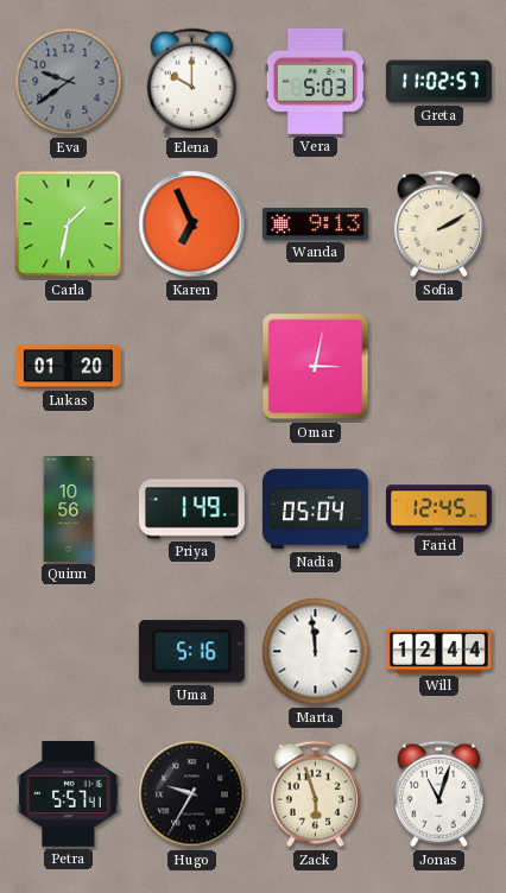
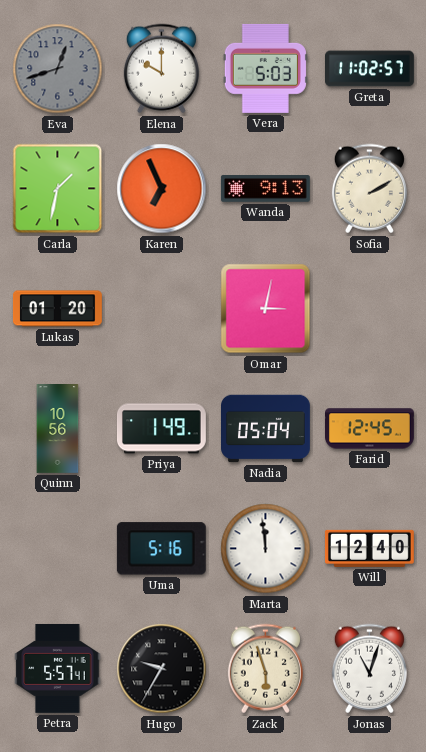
Eva: 9:39 -> 12:42
Will: 12:44 -> 12:40
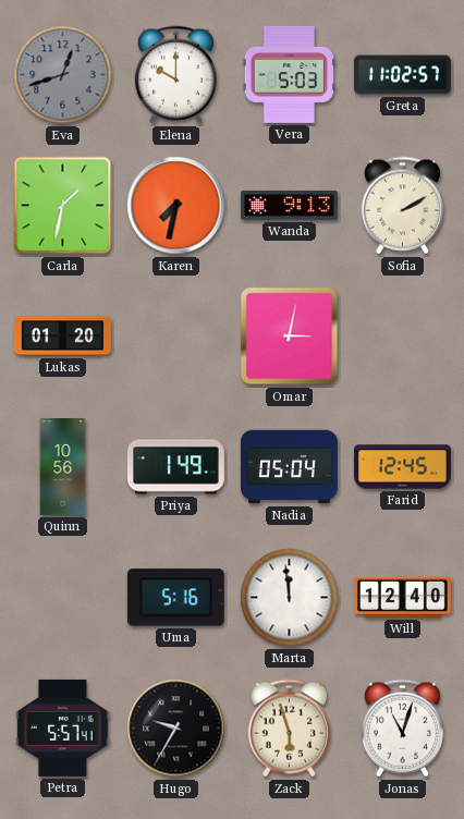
Karen: 6:56 -> 7:32
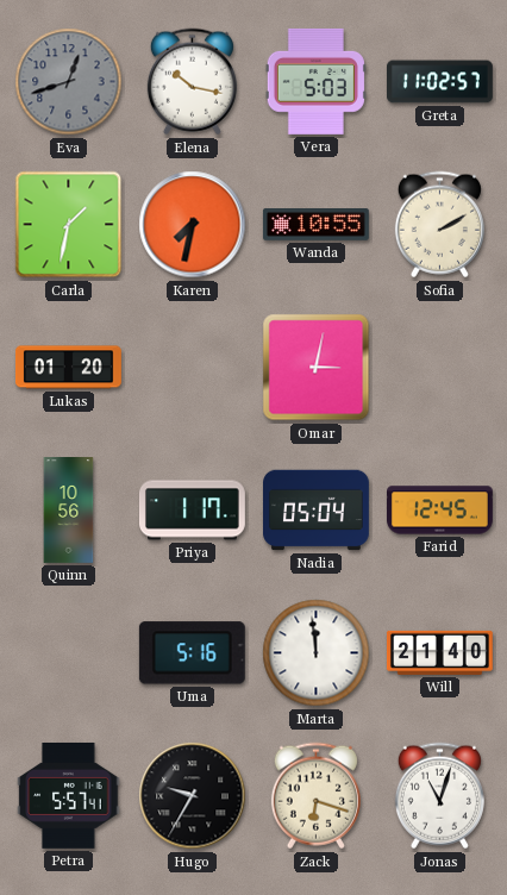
Elena: 10:00 -> 10:17
Wanda: 9:13 -> 10:55
Priya: 1:49 -> 1:17
Will: 12:40 -> 21:40
Zack: 5:57 -> 6:18
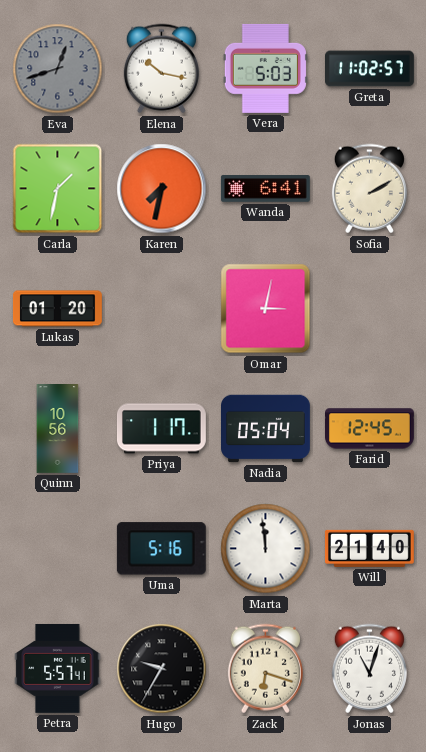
Wanda: 10:55 -> 6:41
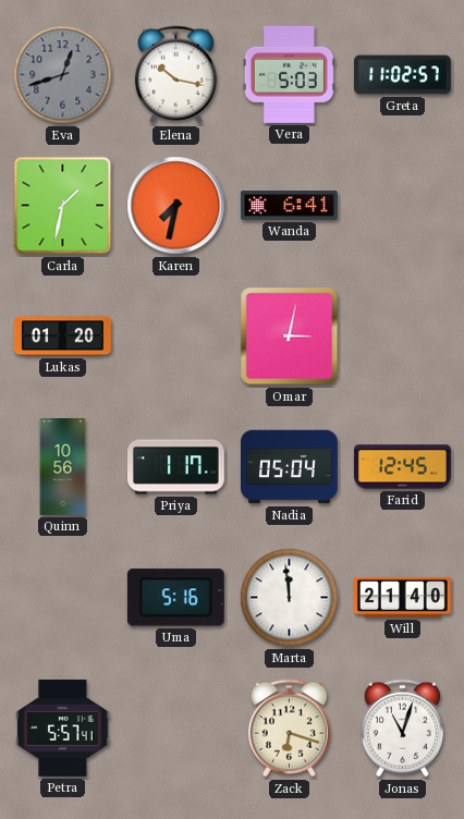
Sofia: 2:10 -> none
Hugo: 9:35 -> none
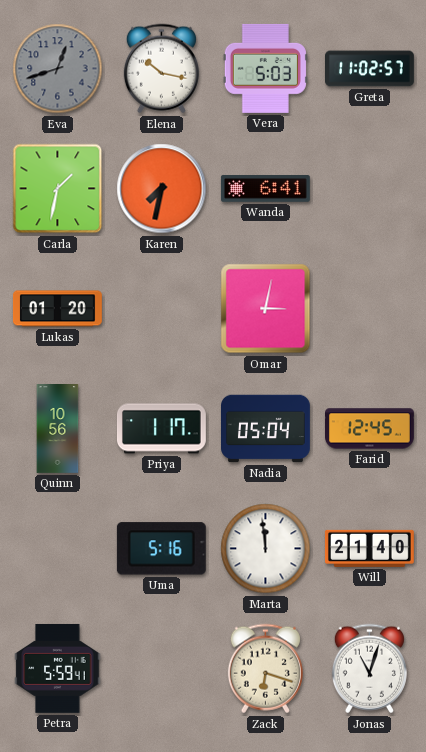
Petra: 5:57 -> 5:59
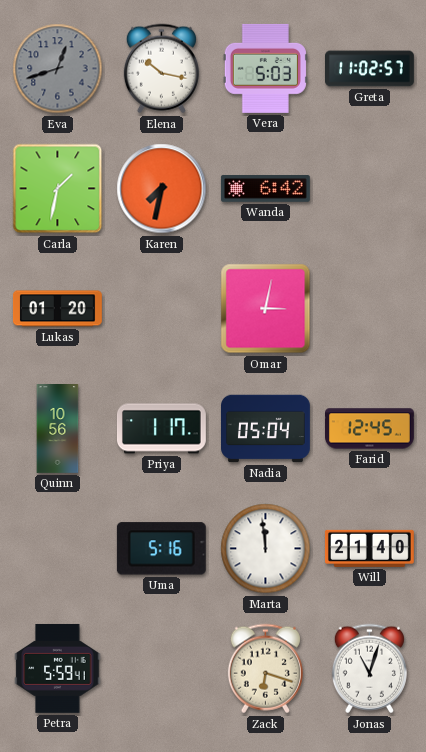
Wanda: 6:41 -> 6:42
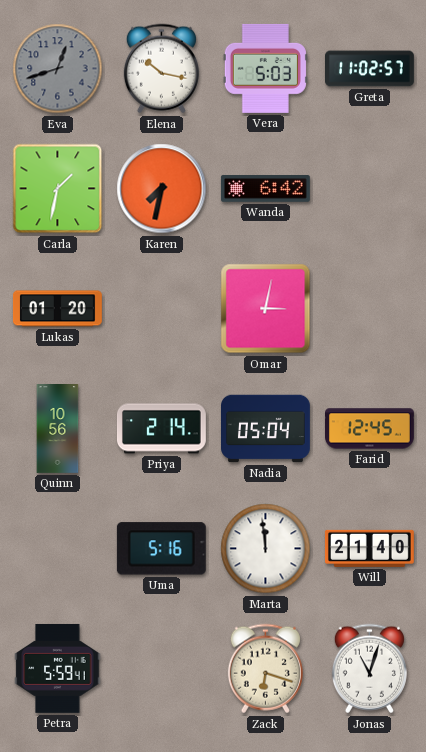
Priya: 1:17 -> 2:14
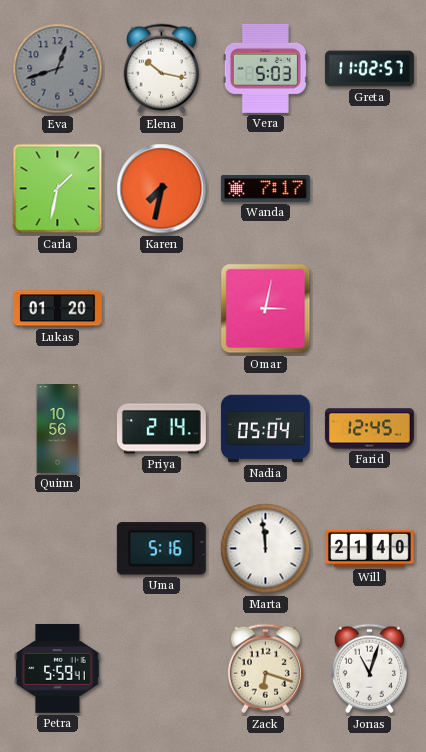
Wanda: 6:42 -> 7:17
